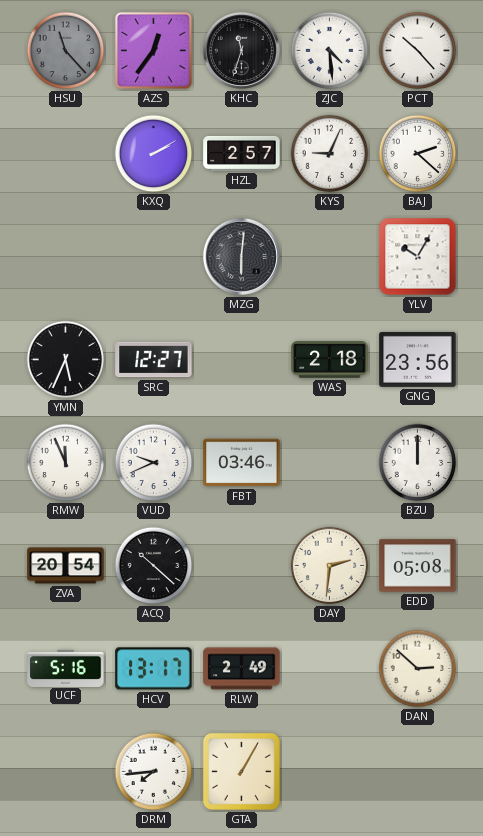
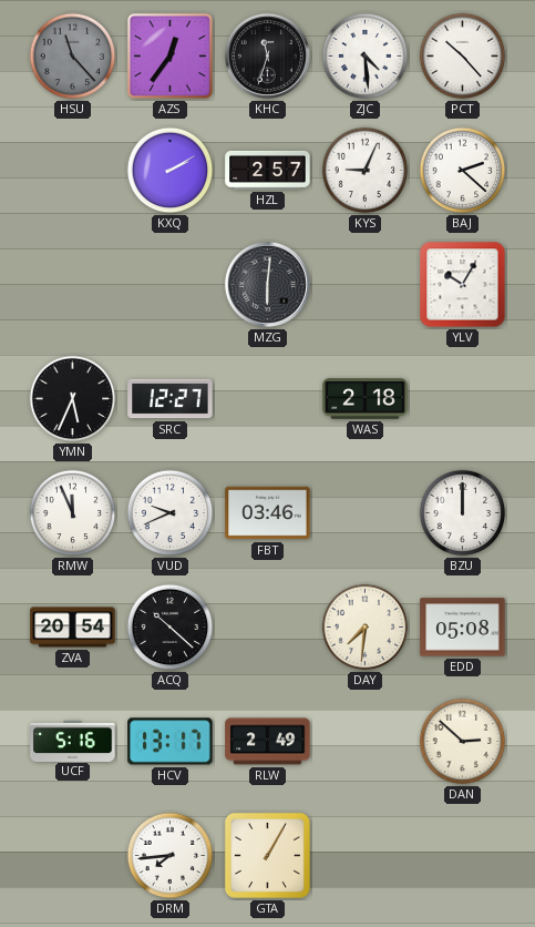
GNG: 23:56 -> none
DAY: 2:31 -> 7:31
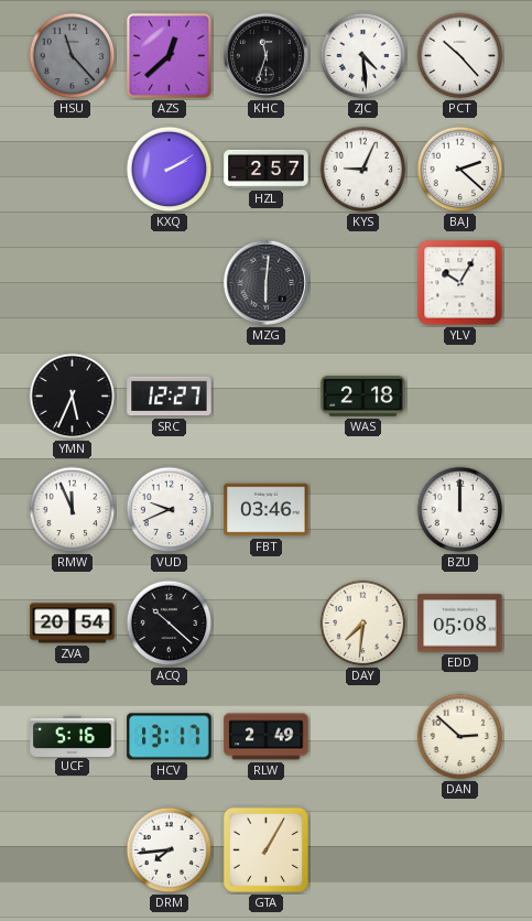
AZS: 12:36 -> 12:38
